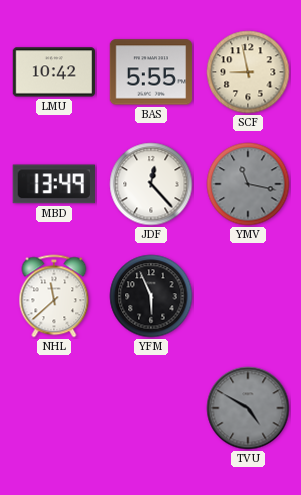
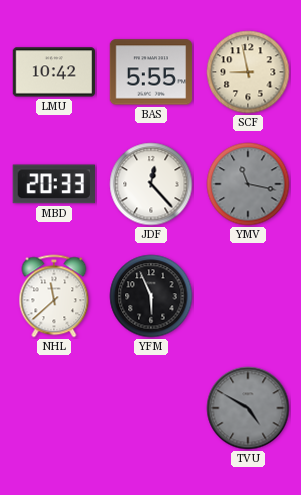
MBD: 13:49 -> 20:33
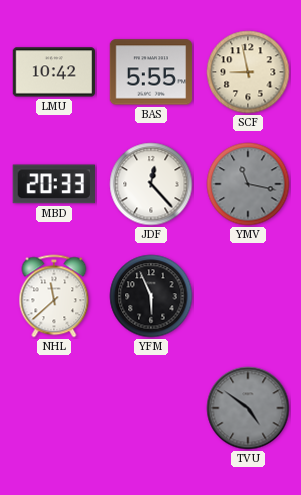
TVU: 4:50 -> 4:51
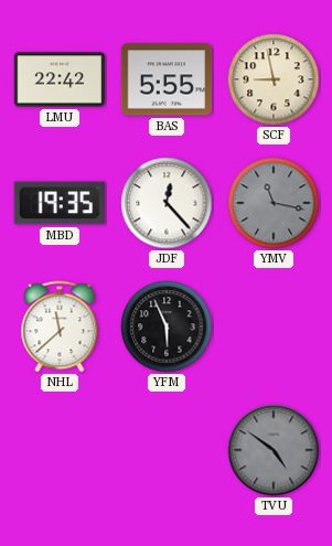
LMU: 10:42 -> 22:42
MBD: 20:33 -> 19:35
